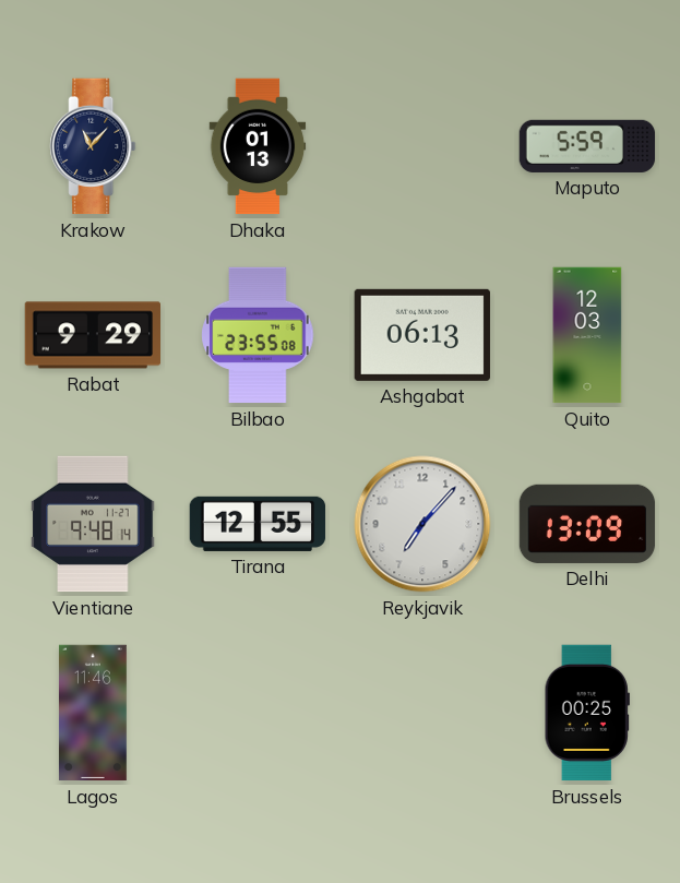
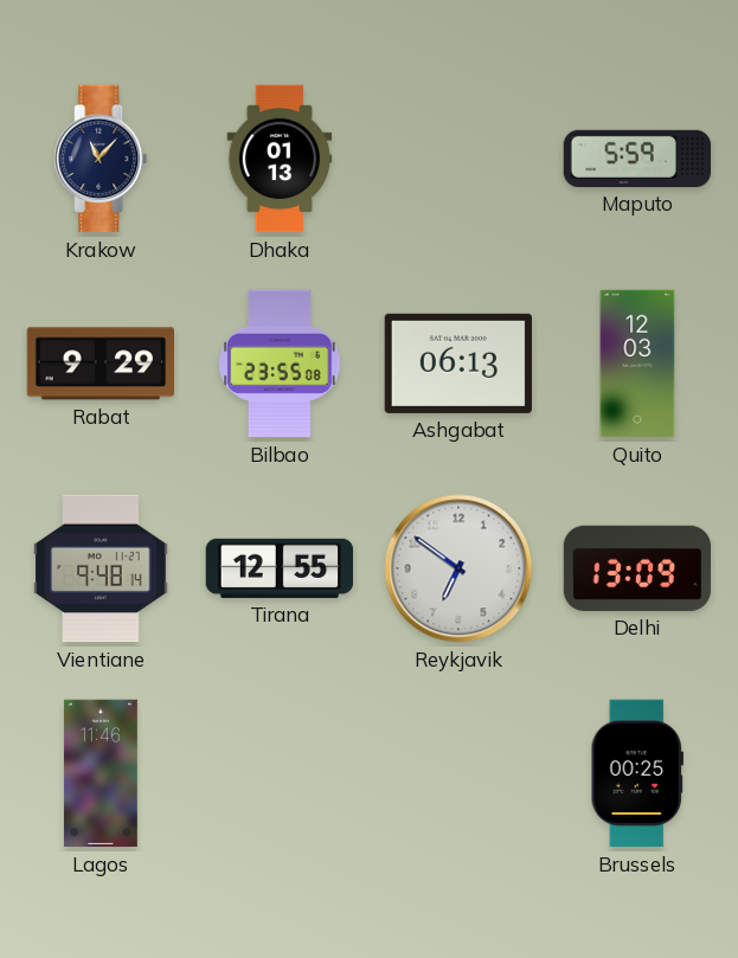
Reykjavik: 7:07 -> 6:51
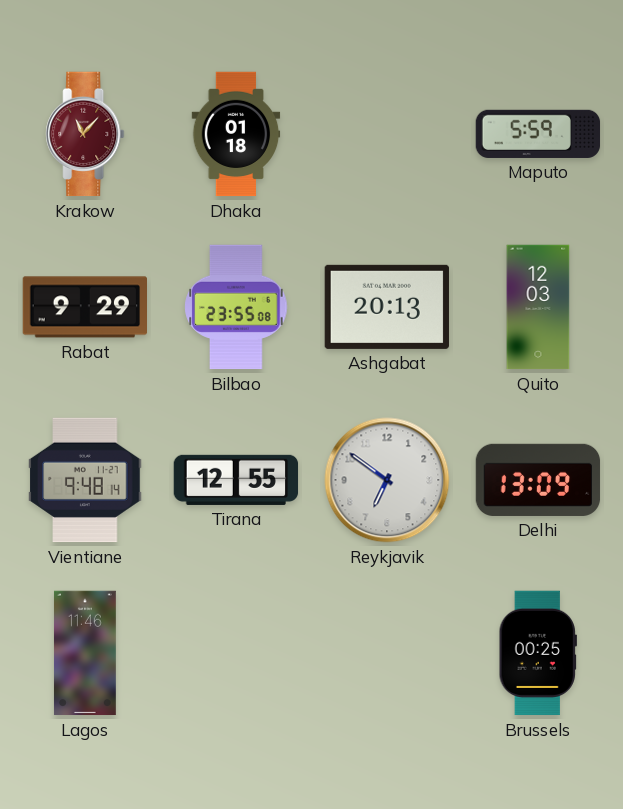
Krakow dial: navy -> burgundy
Dhaka: 01:13 -> 01:18
Ashgabat: 06:13 -> 20:13
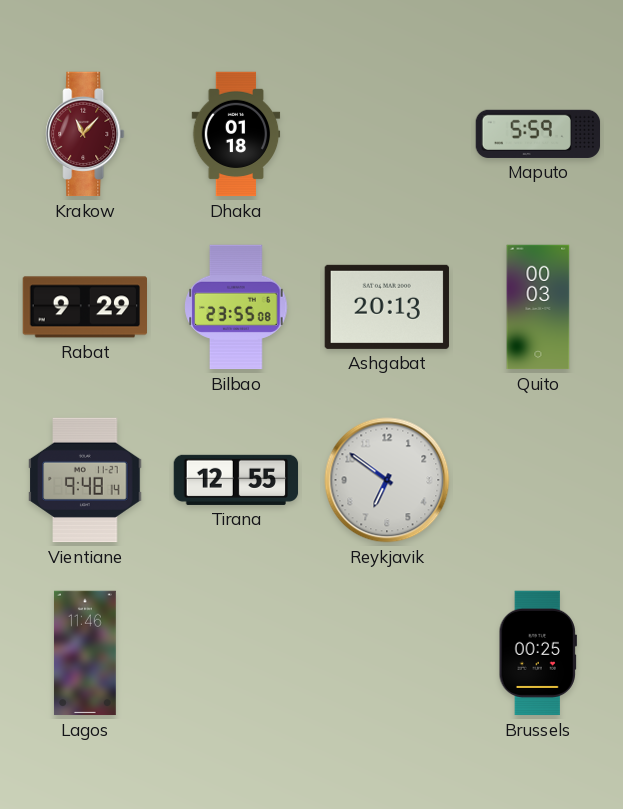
Quito: 12:03 -> 00:03
Delhi: 13:09 -> none
